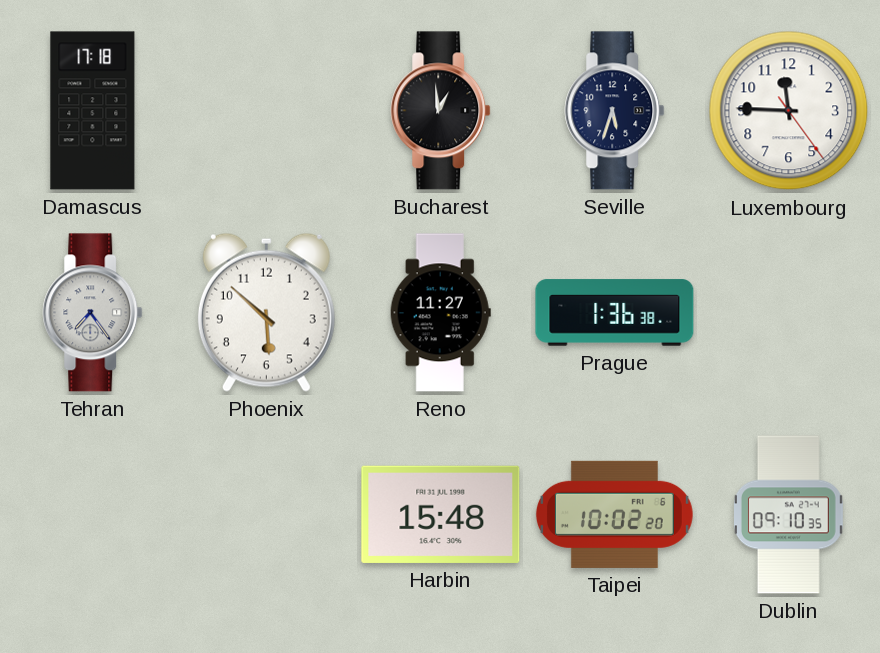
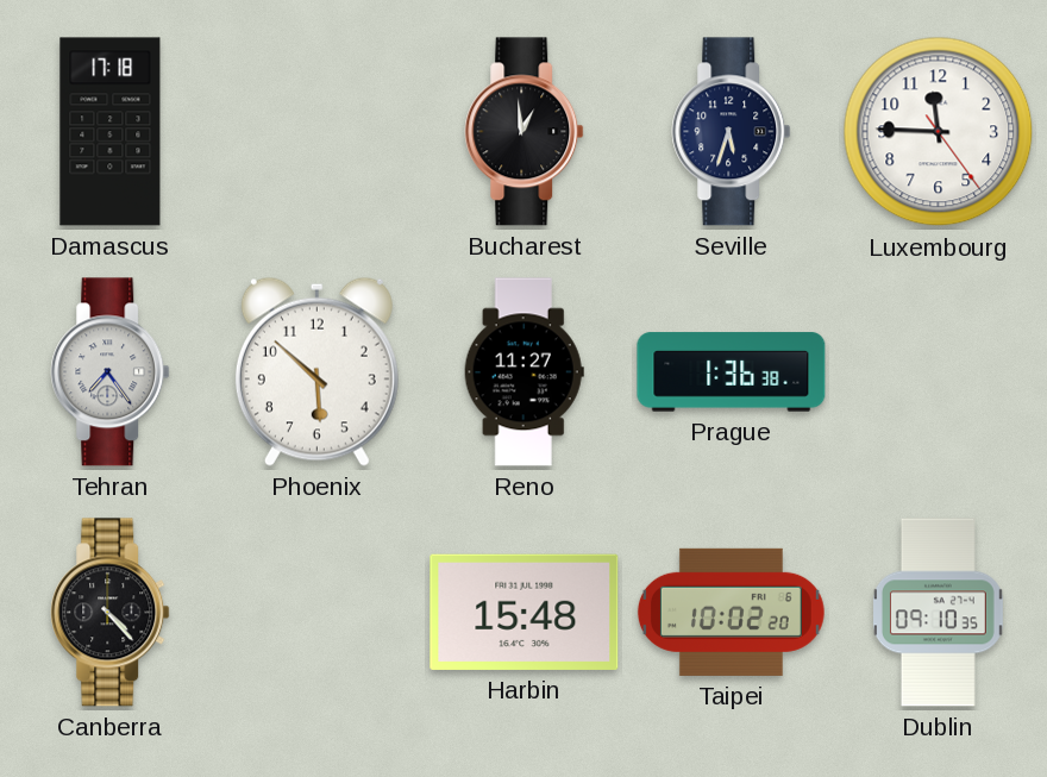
Canberra: none -> 4:23
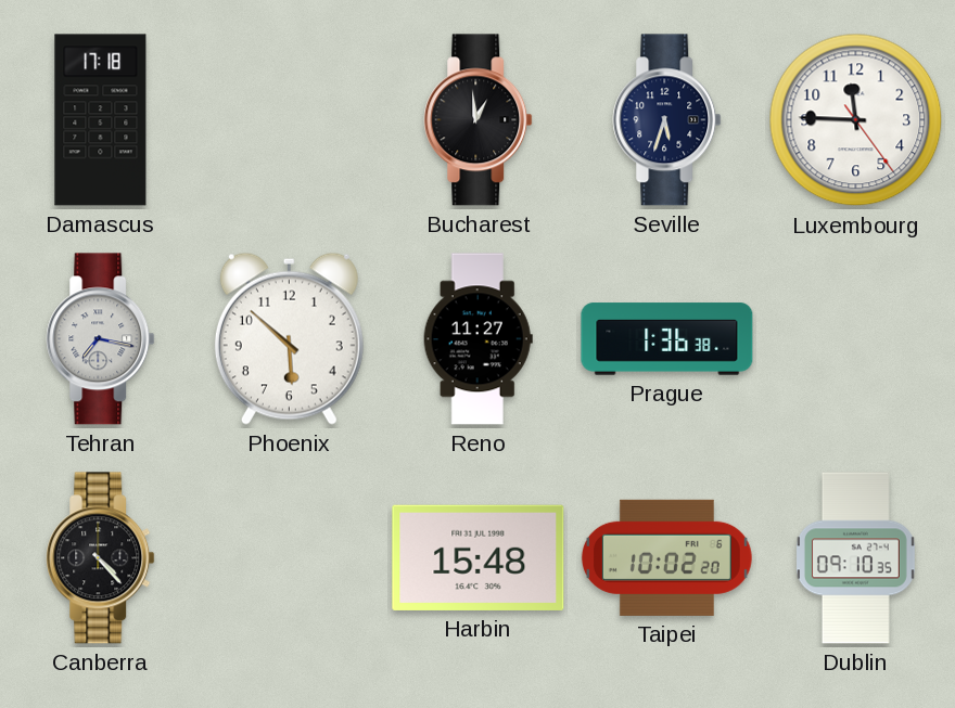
Tehran: 7:24 -> 7:17
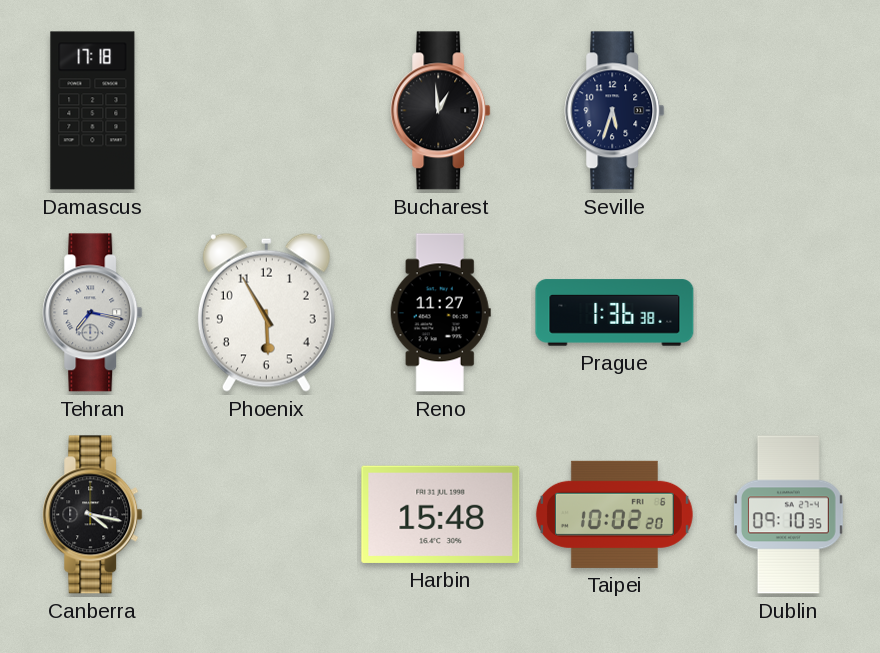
Luxembourg: 11:45 -> none
Phoenix: 5:52 -> 5:55
Canberra: 4:23 -> 4:17
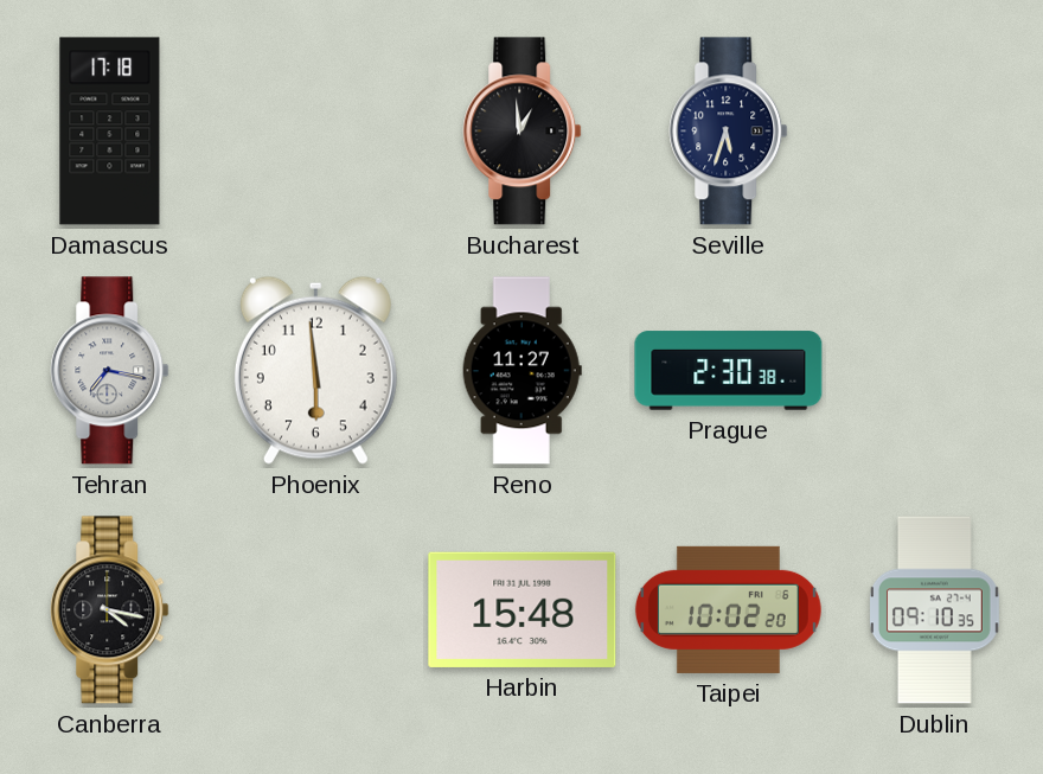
Phoenix: 5:55 -> 5:59
Prague: 1:36 -> 2:30
